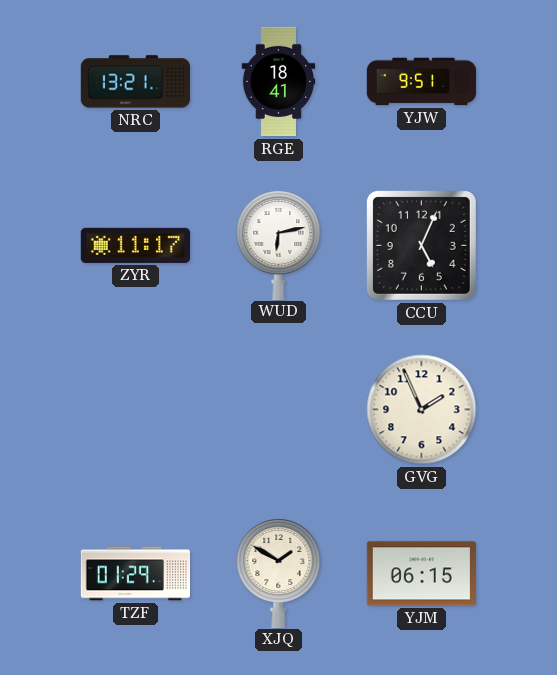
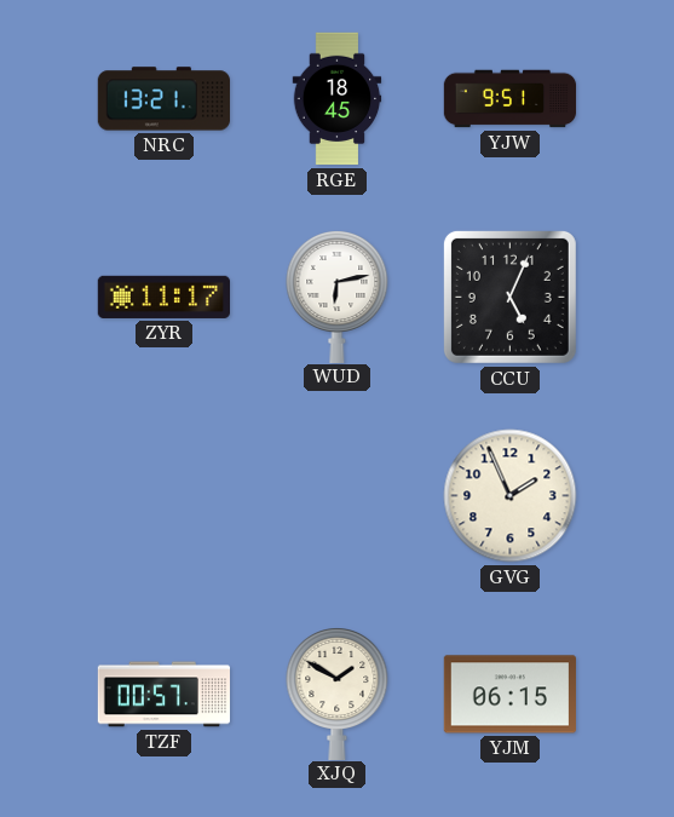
RGE: 18:41 -> 18:45
TZF: 01:29 -> 00:57
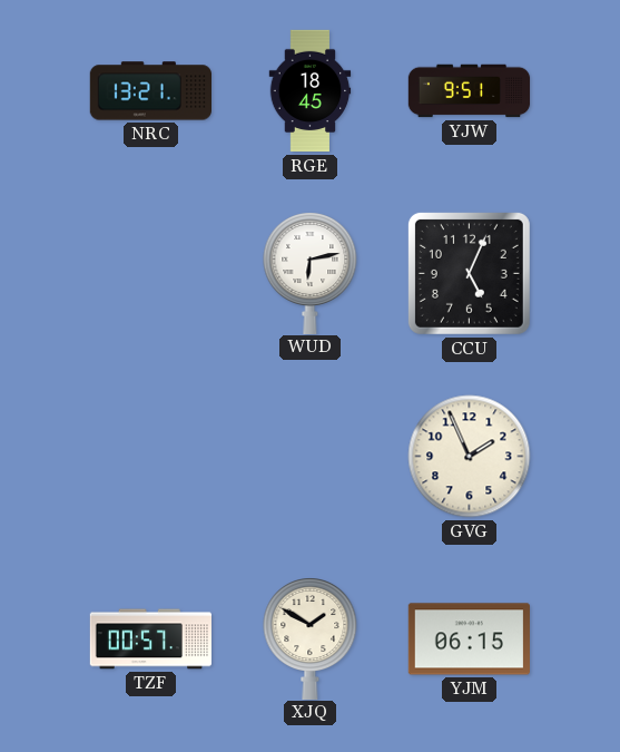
ZYR: 11:17 -> none
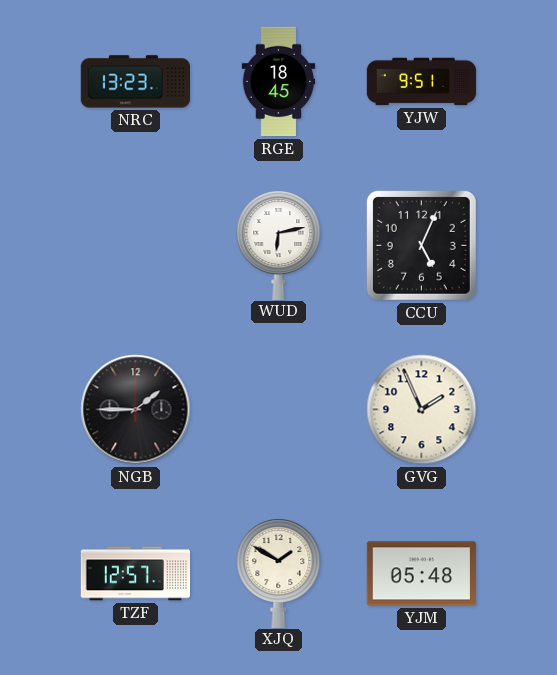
NRC: 13:21 -> 13:23
NGB: none -> 1:45
TZF: 00:57 -> 12:57
YJM: 06:15 -> 05:48
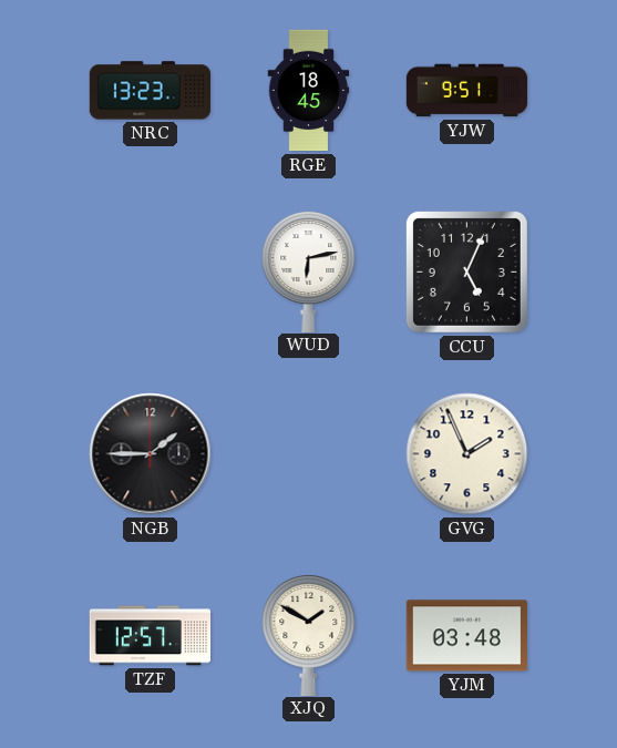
YJM: 05:48 -> 03:48
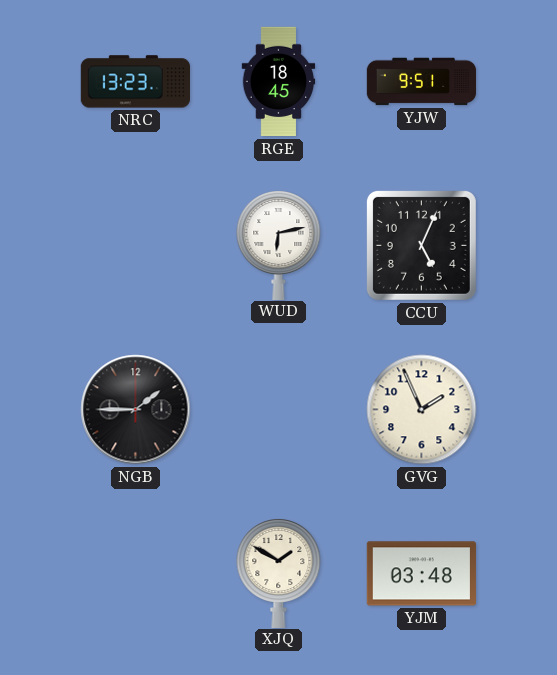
TZF: 12:57 -> none
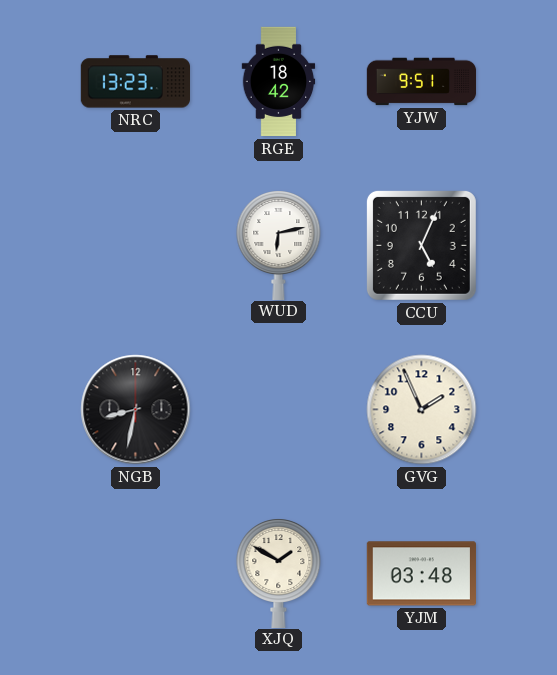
RGE: 18:45 -> 18:42
NGB: 1:45 -> 8:32
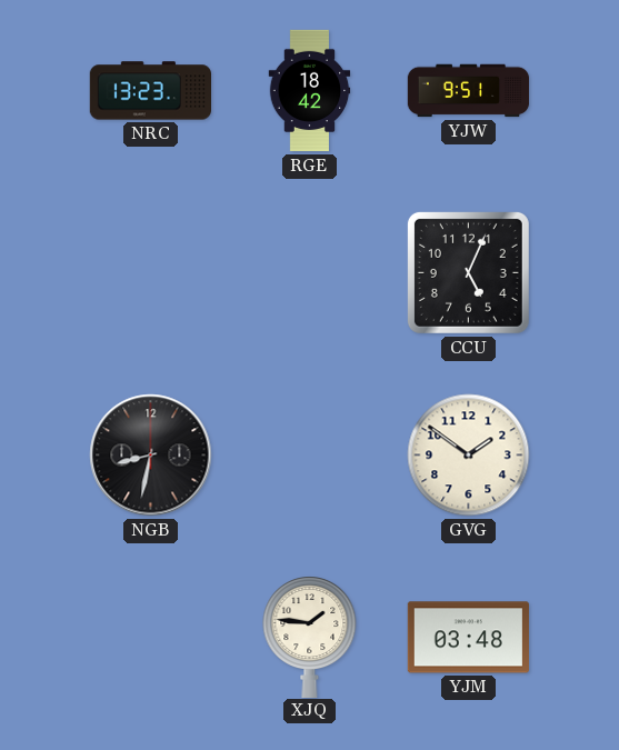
WUD: 6:13 -> none
GVG: 1:56 -> 1:51
XJQ: 1:50 -> 1:46
